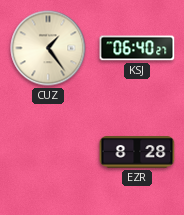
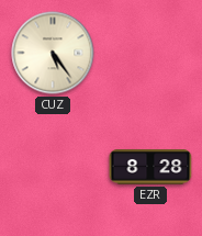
CUZ: 1:24 -> 5:24
KSJ: 06:40 -> none
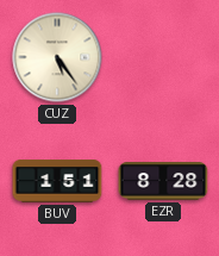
BUV: none -> 1:51
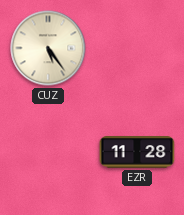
BUV: 1:51 -> none
EZR: 8:28 -> 11:28
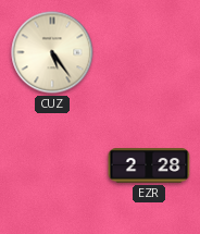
EZR: 11:28 -> 2:28
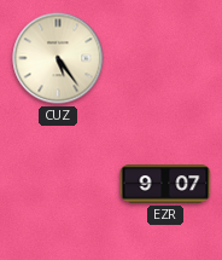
EZR: 2:28 -> 9:07
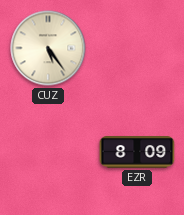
EZR: 9:07 -> 8:09
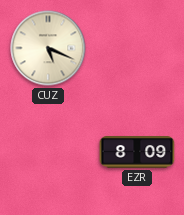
CUZ: 5:24 -> 5:19
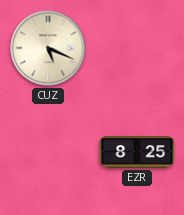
EZR: 8:09 -> 8:25
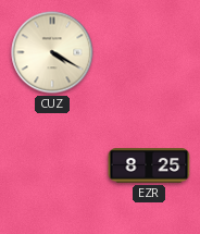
CUZ: 5:19 -> 4:20
